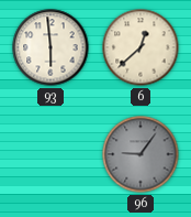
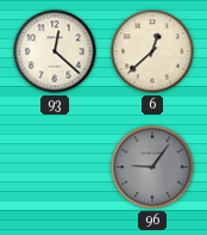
93: 5:59 -> 12:22
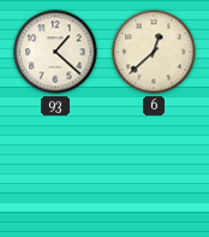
93: 12:22 -> 1:22
96: 9:06 -> none
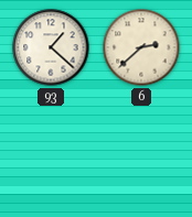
6: 12:38 -> 2:38
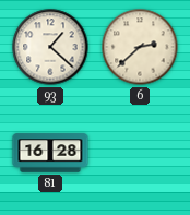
81: none -> 16:28
